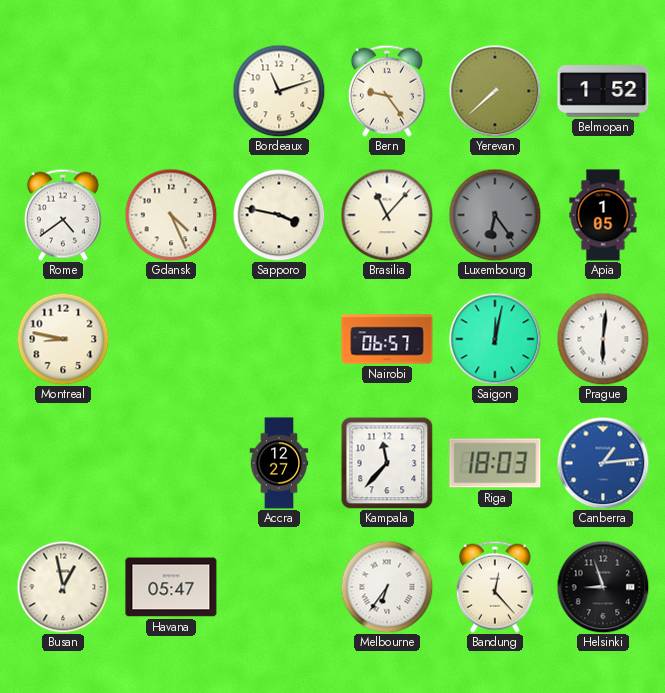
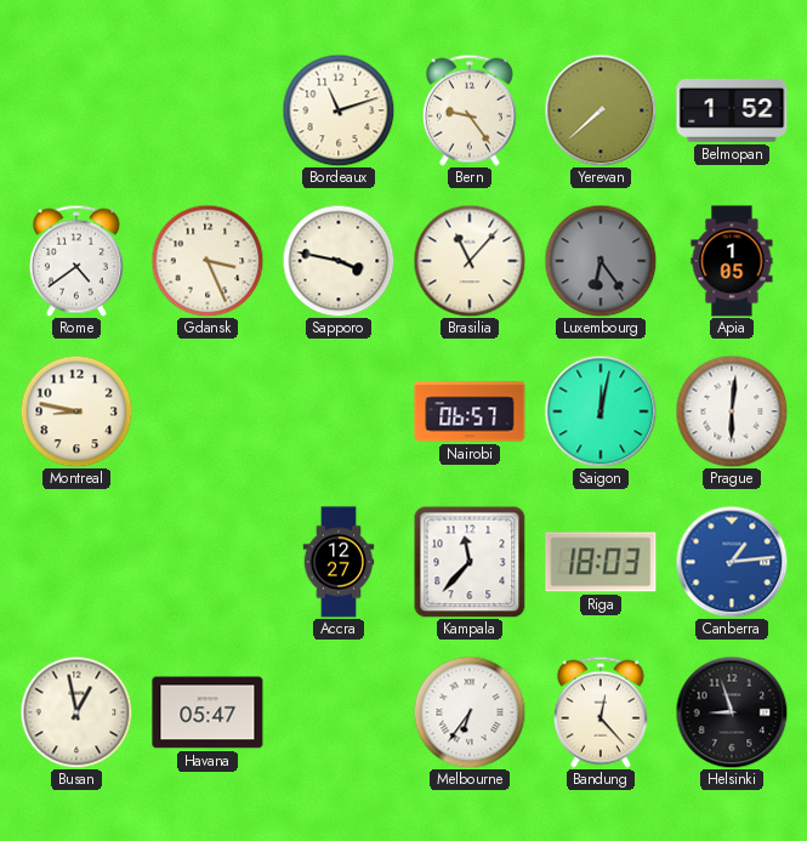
Gdansk: 4:26 -> 3:26
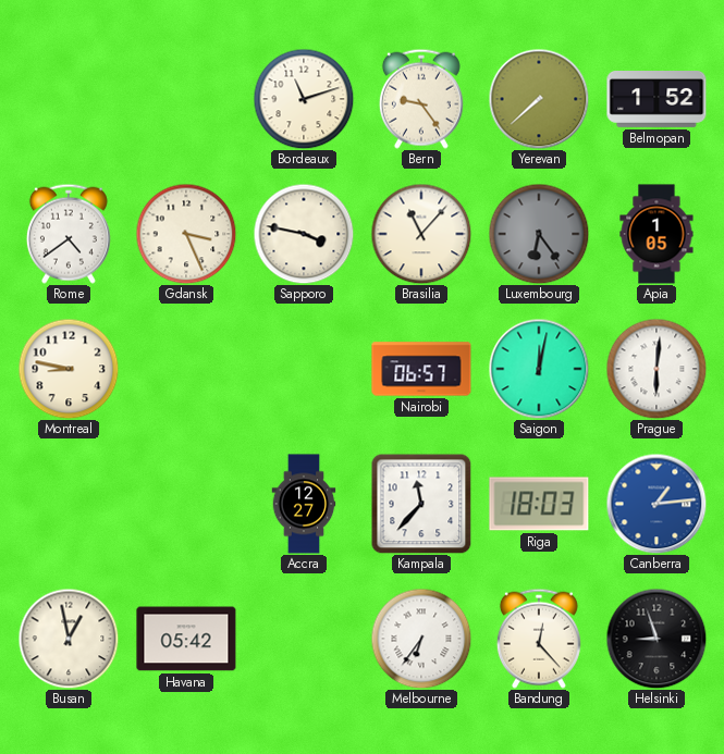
Havana: 05:47 -> 05:42
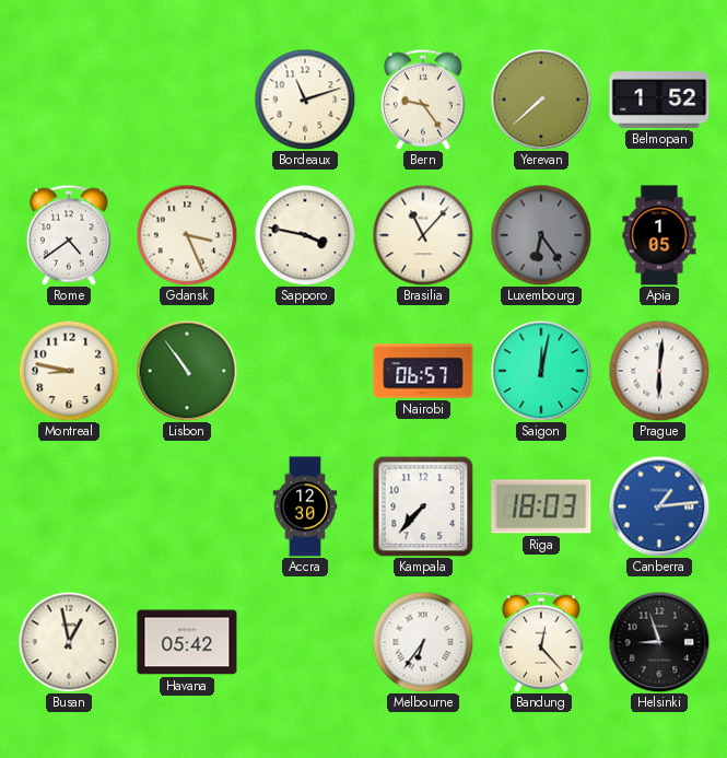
Lisbon: none -> 10:54
Accra: 12:27 -> 12:30
Kampala: 11:37 -> 7:37
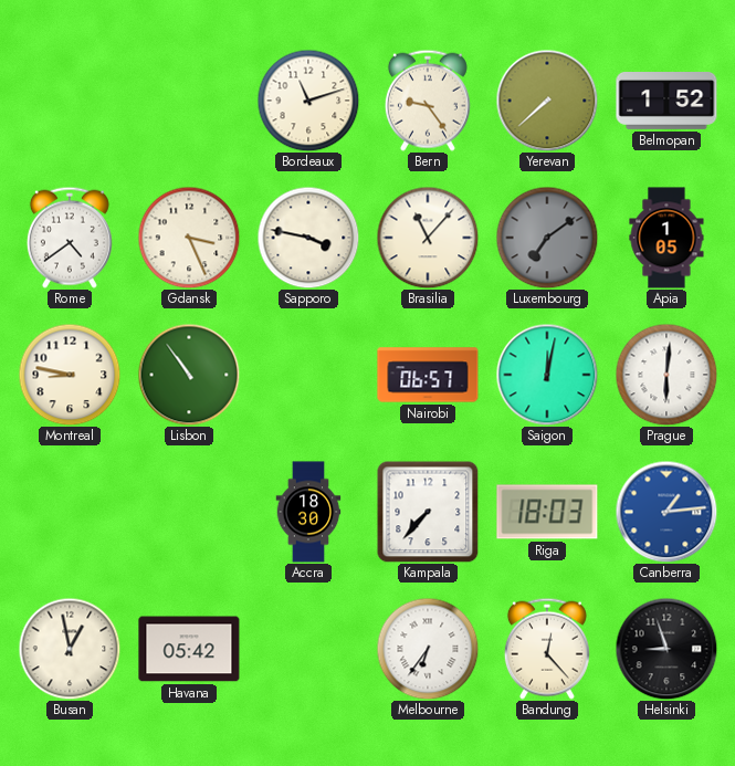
Luxembourg: 6:24 -> 7:09
Accra: 12:30 -> 18:30
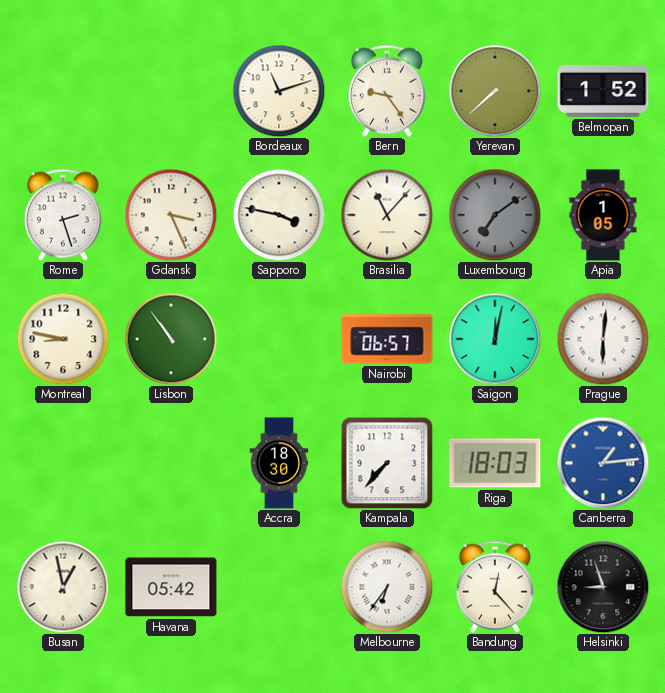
Rome: 4:39 -> 2:27
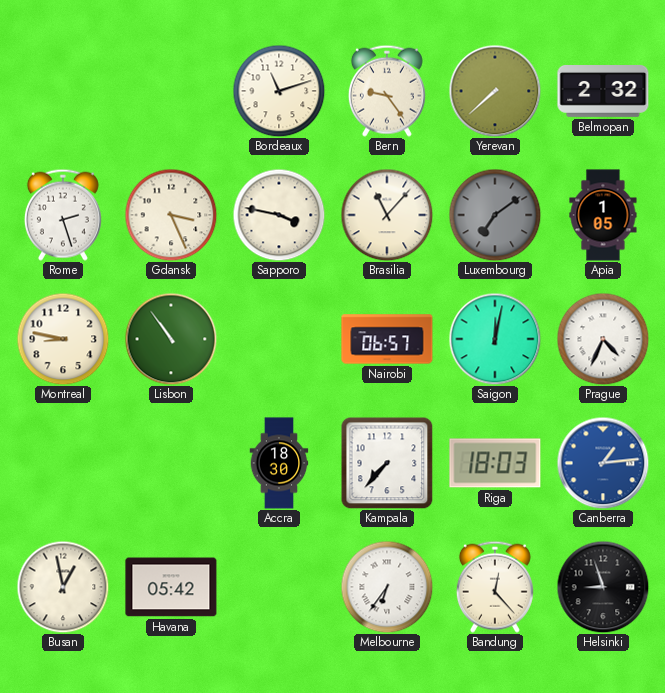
Belmopan: 1:52 -> 2:32
Prague: 6:01 -> 4:34
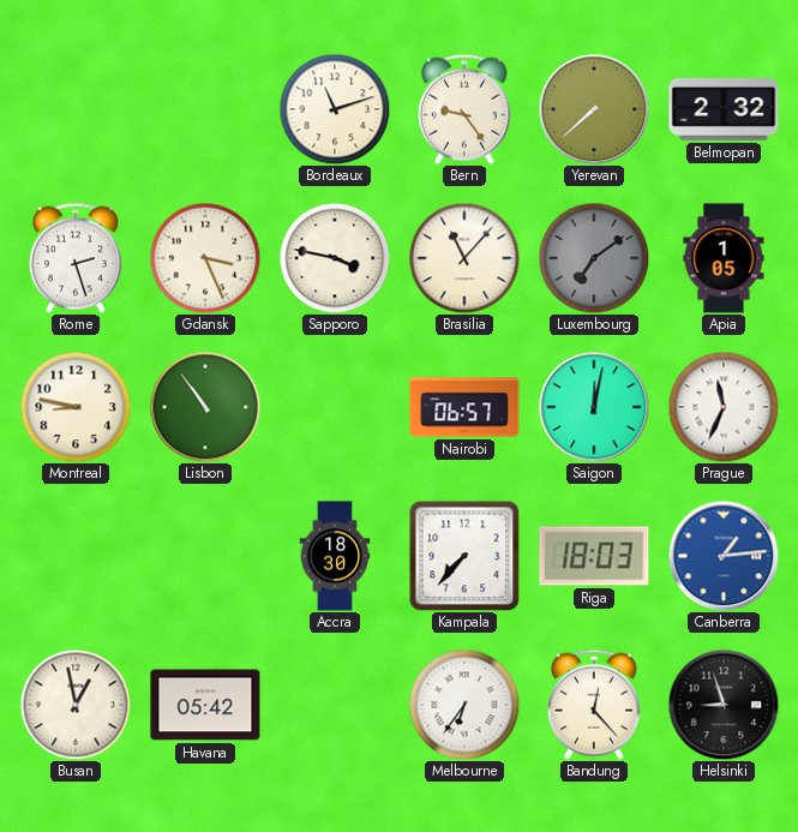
Prague: 4:34 -> 11:34
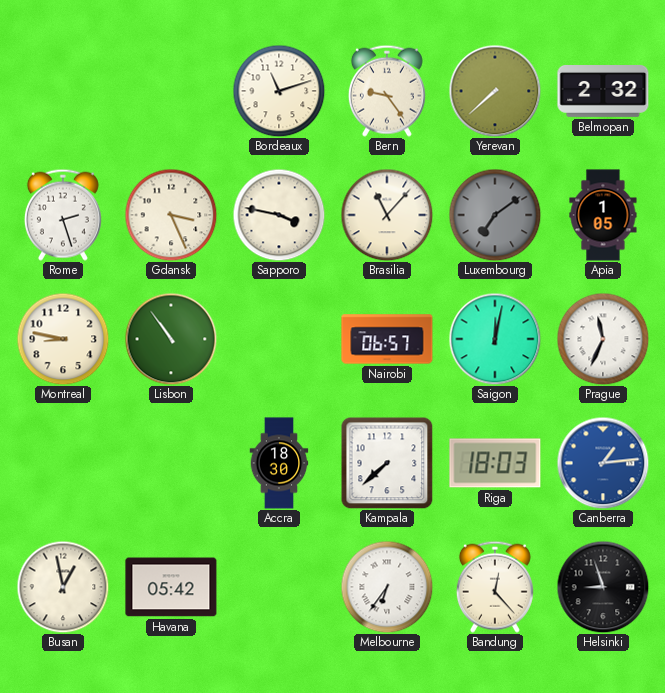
Kampala: 7:37 -> 7:38
